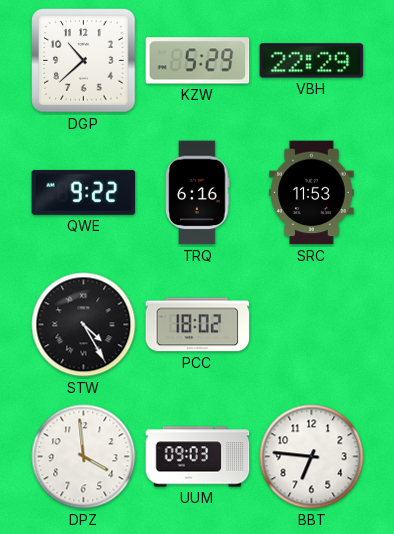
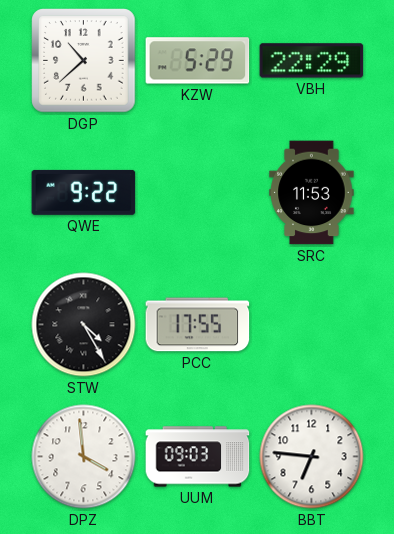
TRQ: 6:16 -> none
PCC: 18:02 -> 17:55
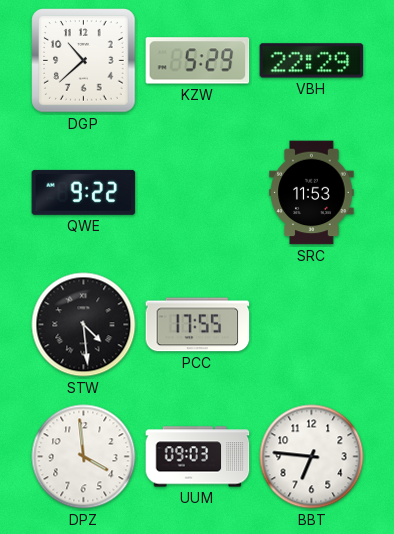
STW: 4:25 -> 4:29
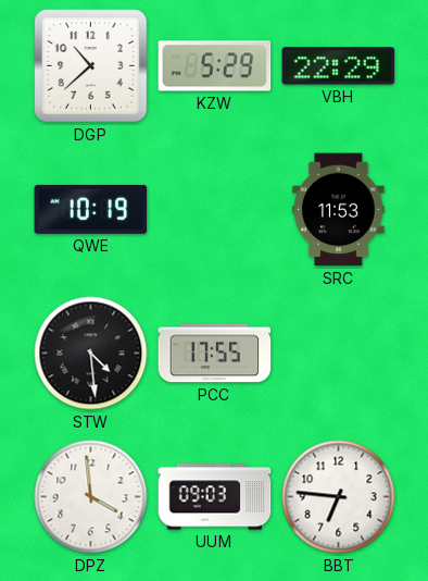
QWE: 9:22 -> 10:19
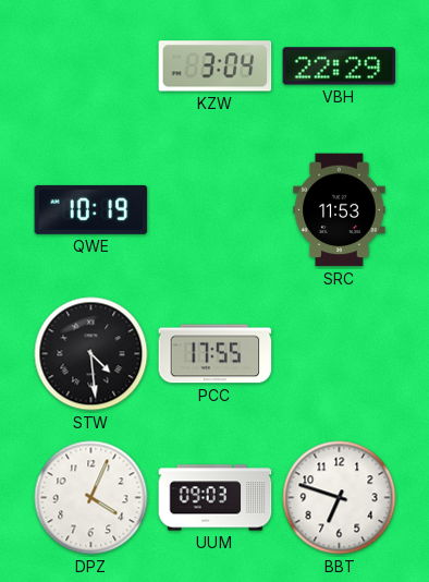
DGP: 10:38 -> none
KZW: 5:29 -> 3:04
DPZ: 3:59 -> 4:04
BBT: 6:46 -> 6:48
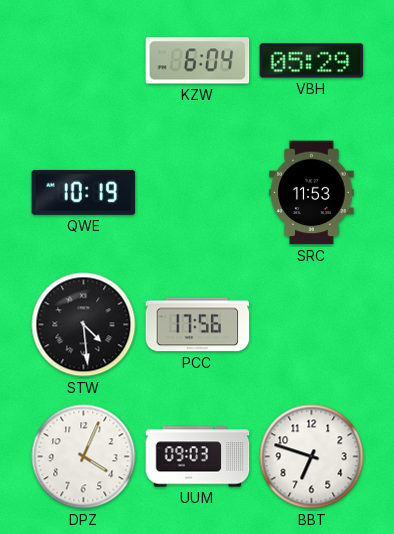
KZW: 3:04 -> 6:04
VBH: 22:29 -> 05:29
PCC: 17:55 -> 17:56
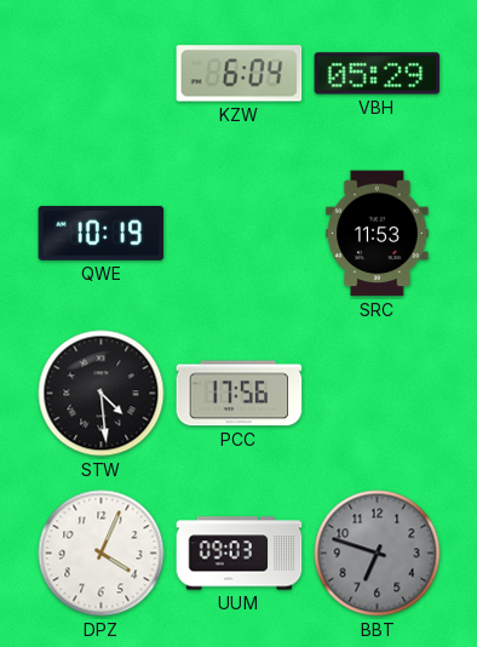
BBT dial: white -> grey
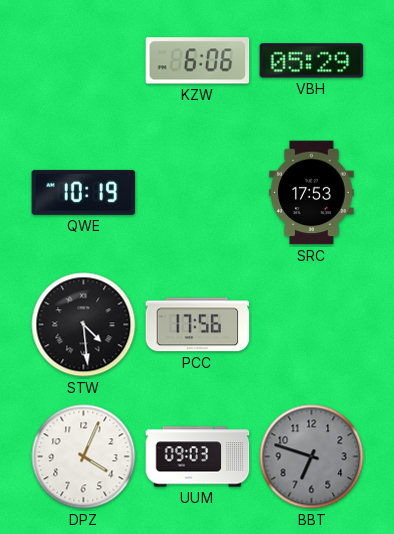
KZW: 6:04 -> 6:06
SRC: 11:53 -> 17:53
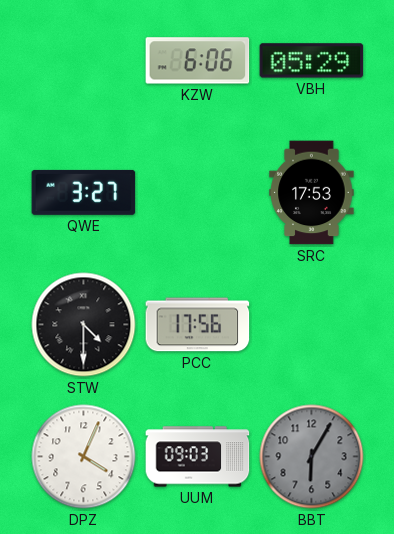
QWE: 10:19 -> 3:27
STW: 4:29 -> 4:30
BBT: 6:48 -> 6:05
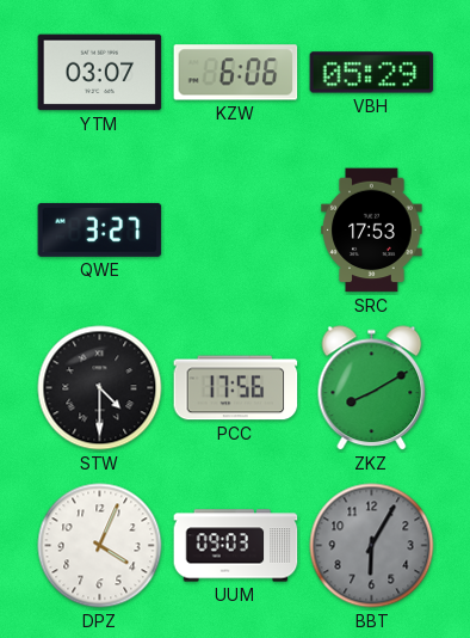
YTM: none -> 03:07
ZKZ: none -> 8:10
